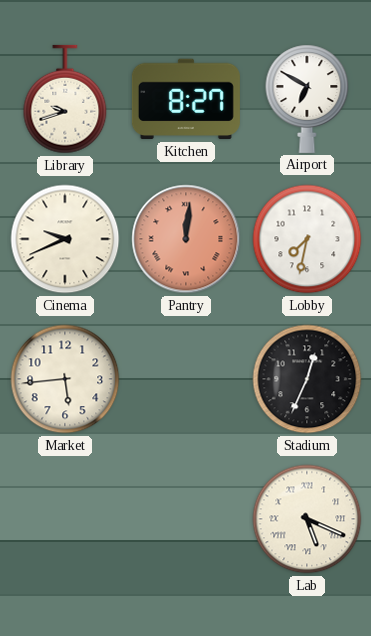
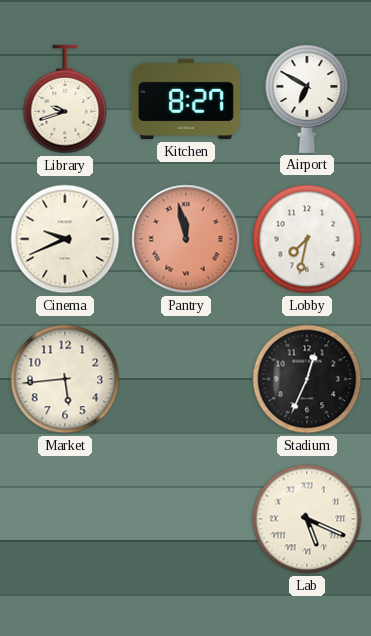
Pantry: 12:01 -> 11:58
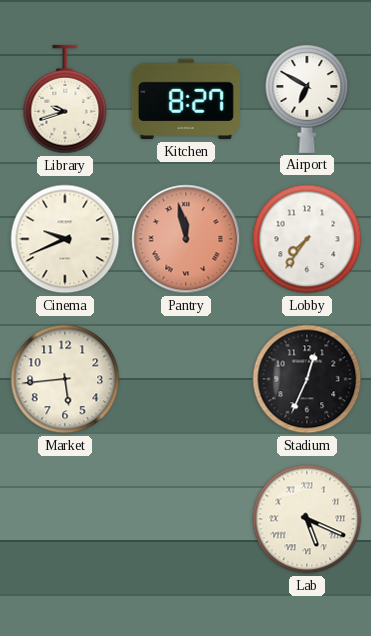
Lobby: 7:32 -> 7:36
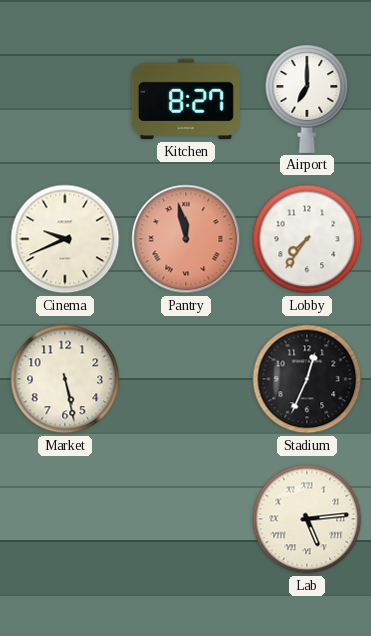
Library: 9:42 -> none
Airport: 6:50 -> 7:00
Market: 5:44 -> 5:28
Lab: 5:19 -> 5:14
